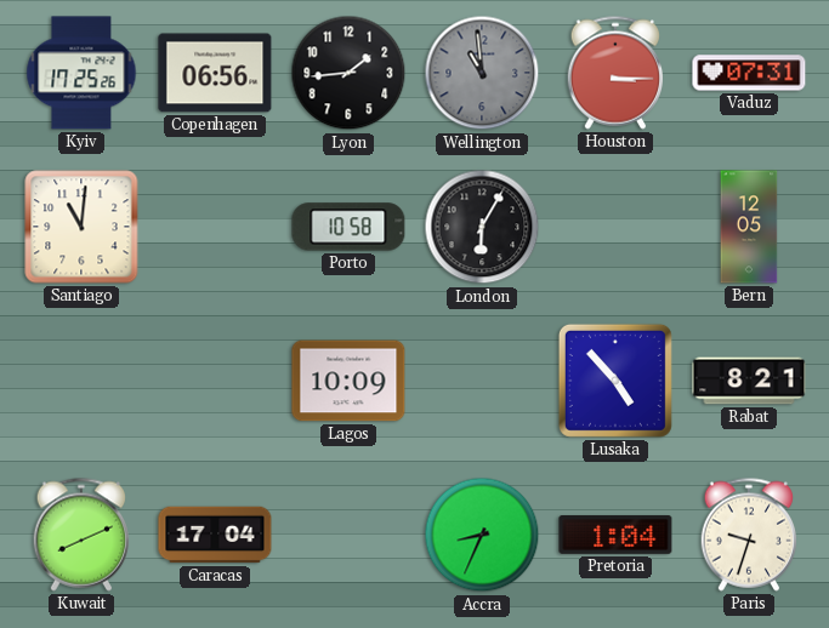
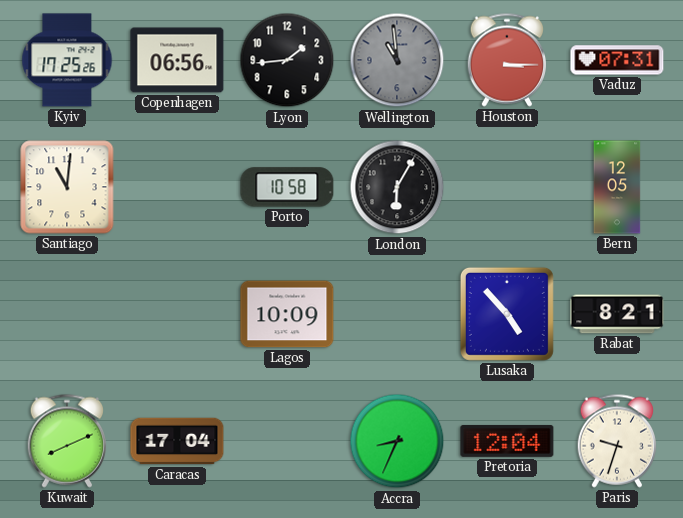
Pretoria: 1:04 -> 12:04
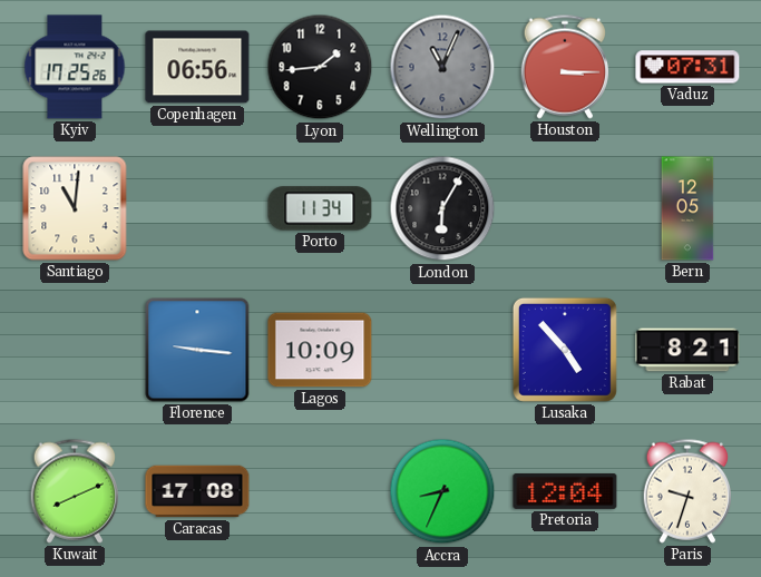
Wellington: 10:59 -> 11:04
Porto: 10:58 -> 11:34
Florence: none -> 9:16
Caracas: 17:04 -> 17:08
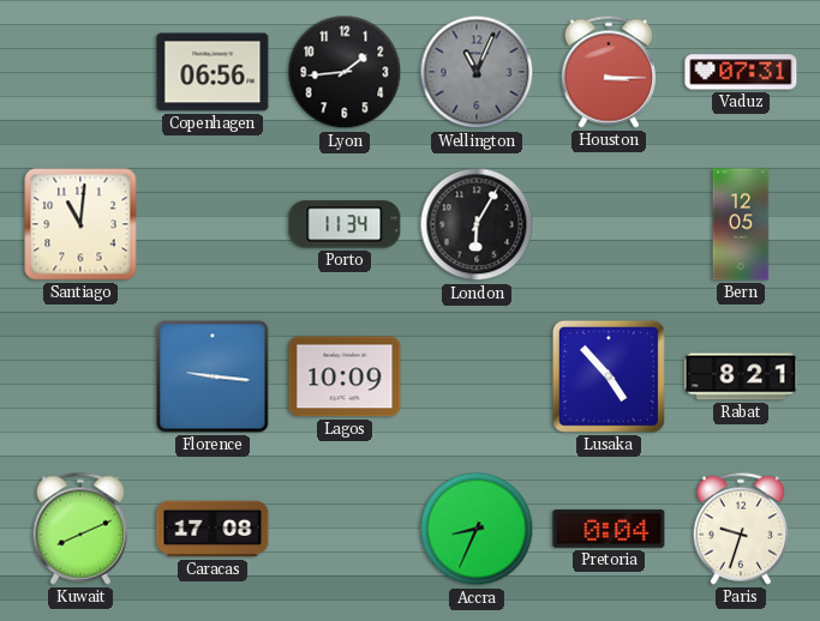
Kyiv: 17:25 -> none
Pretoria: 12:04 -> 0:04
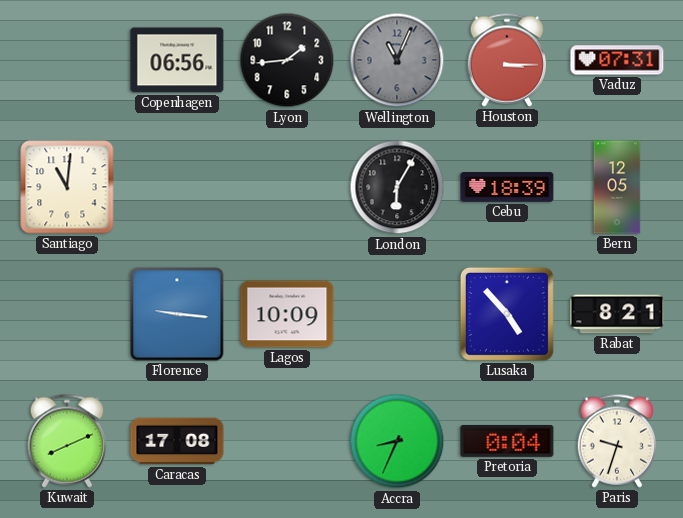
Porto: 11:34 -> none
Cebu: none -> 18:39
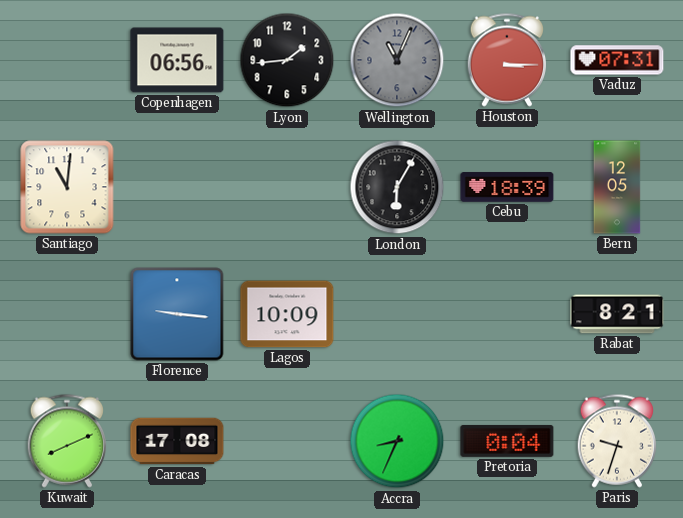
Lusaka: 4:53 -> none
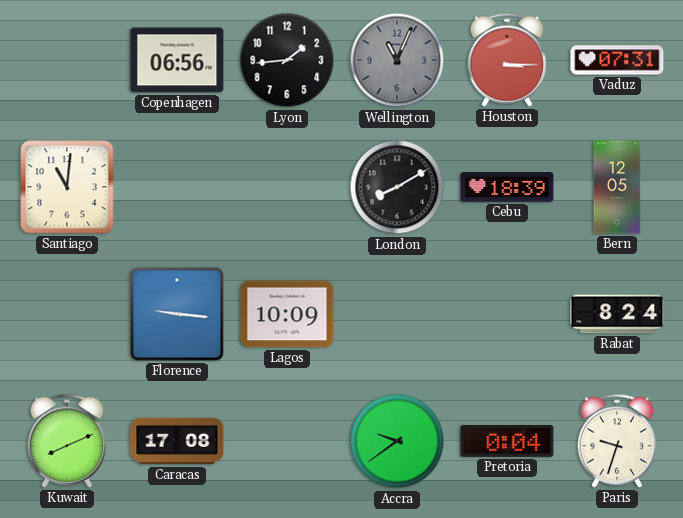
London: 6:05 -> 8:10
Rabat: 8:21 -> 8:24
Accra: 8:34 -> 9:39
